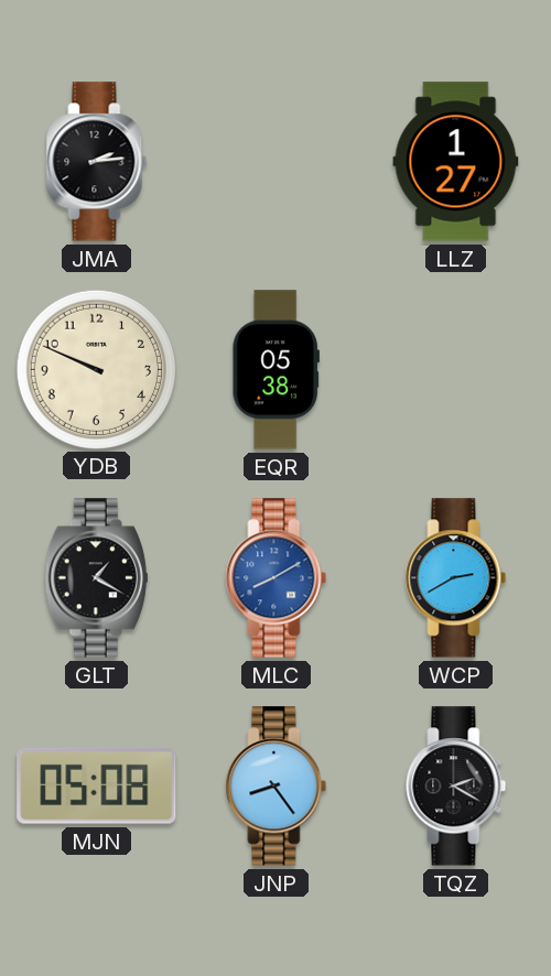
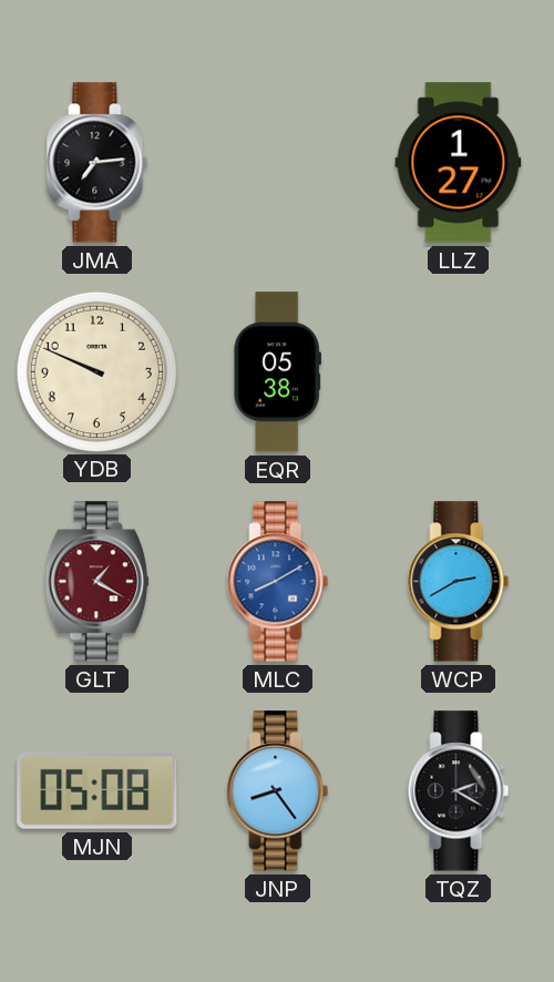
JMA: 2:14 -> 7:14
GLT dial: black -> burgundy
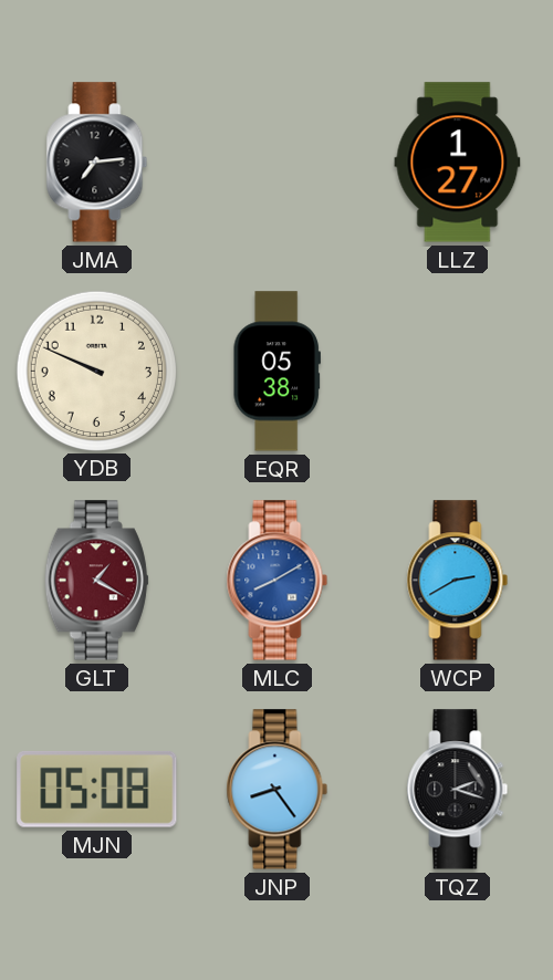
TQZ: 2:20 -> 2:18
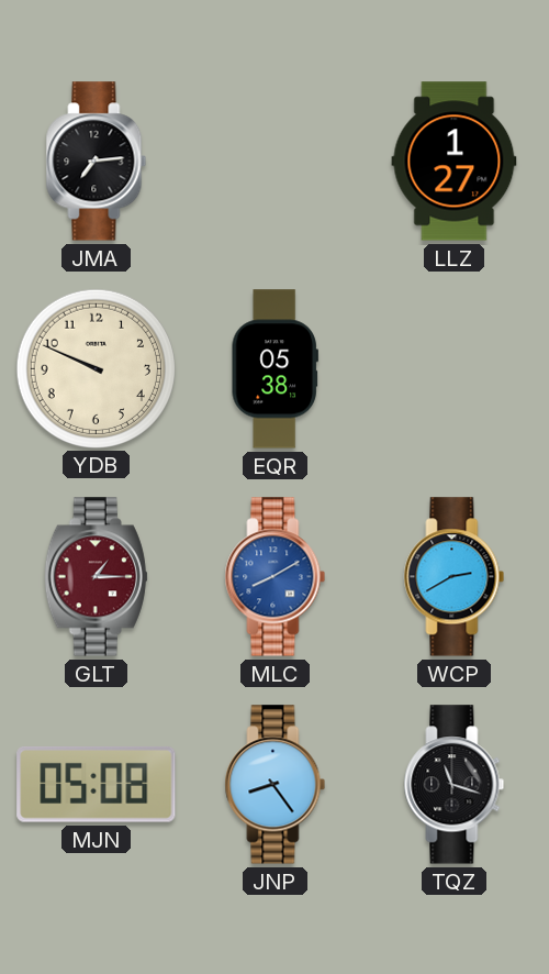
GLT: 1:20 -> 1:15
TQZ: 2:18 -> 11:18
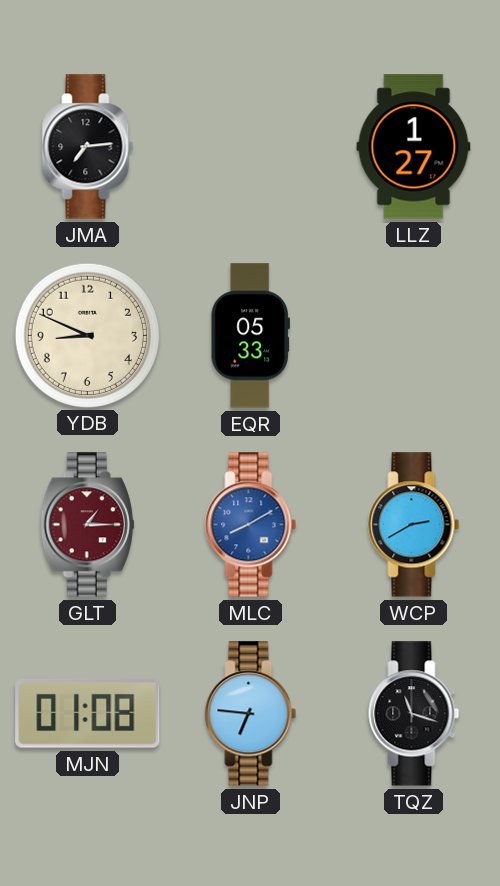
YDB: 9:49 -> 8:49
EQR: 05:38 -> 05:33
MJN: 05:08 -> 01:08
JNP: 8:24 -> 6:46
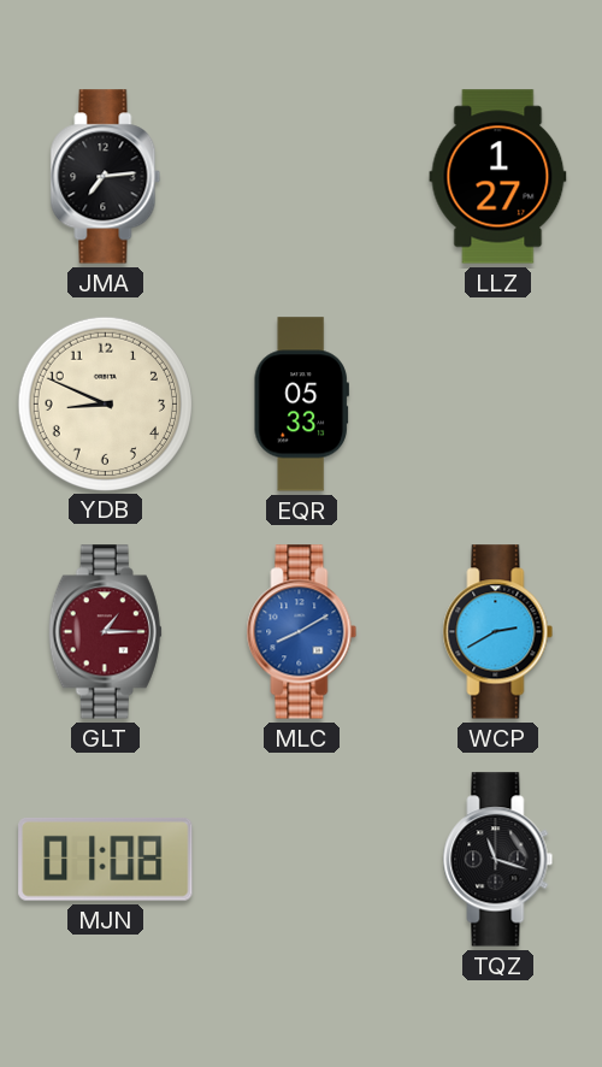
JNP: 6:46 -> none
